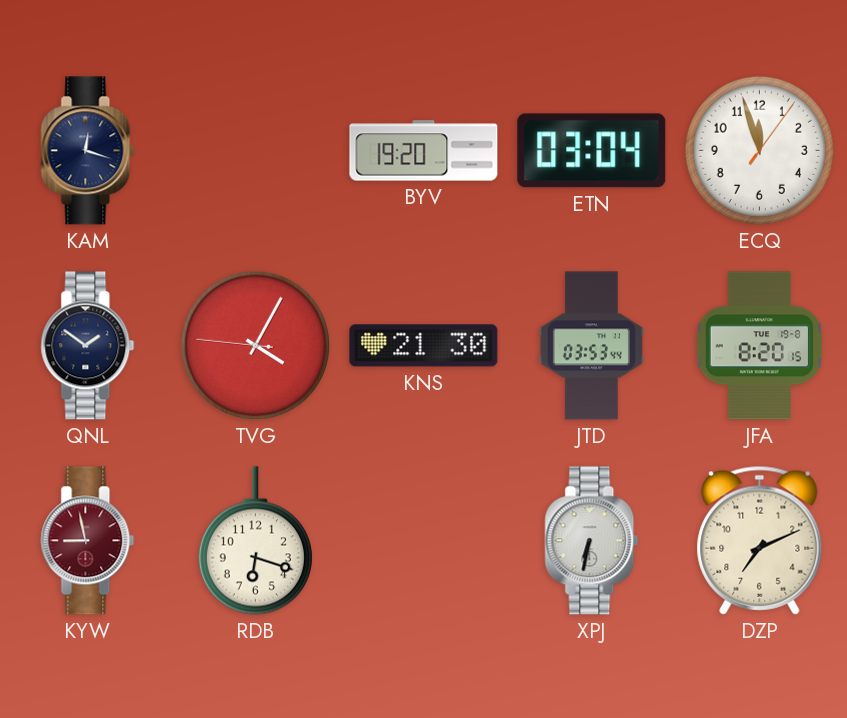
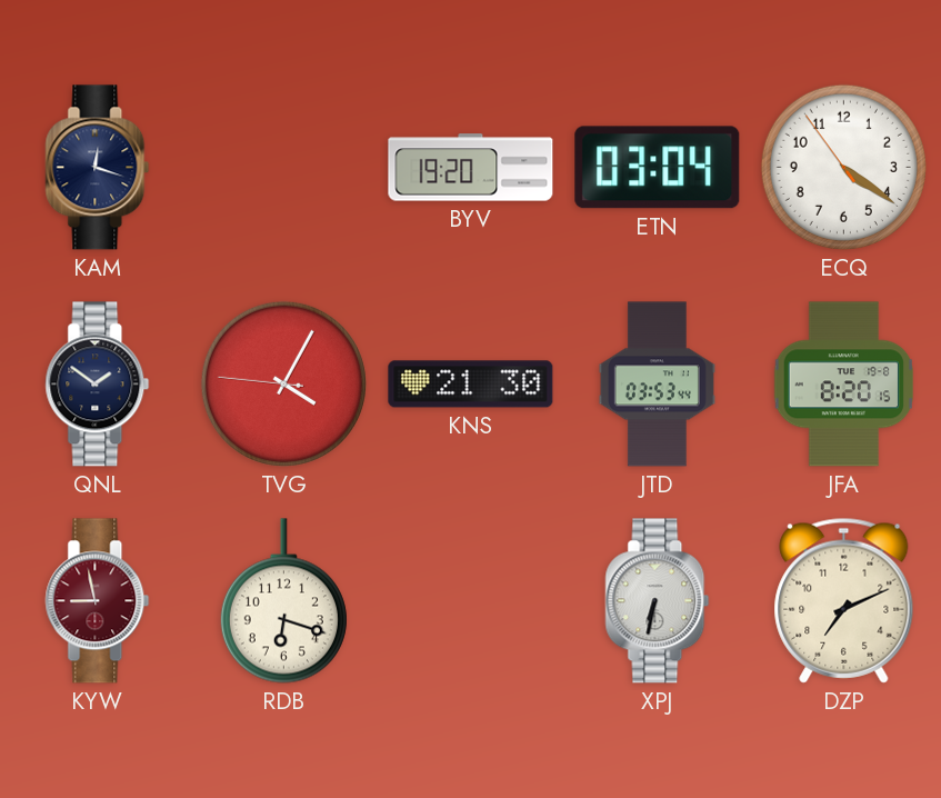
ECQ: 11:57 -> 4:20
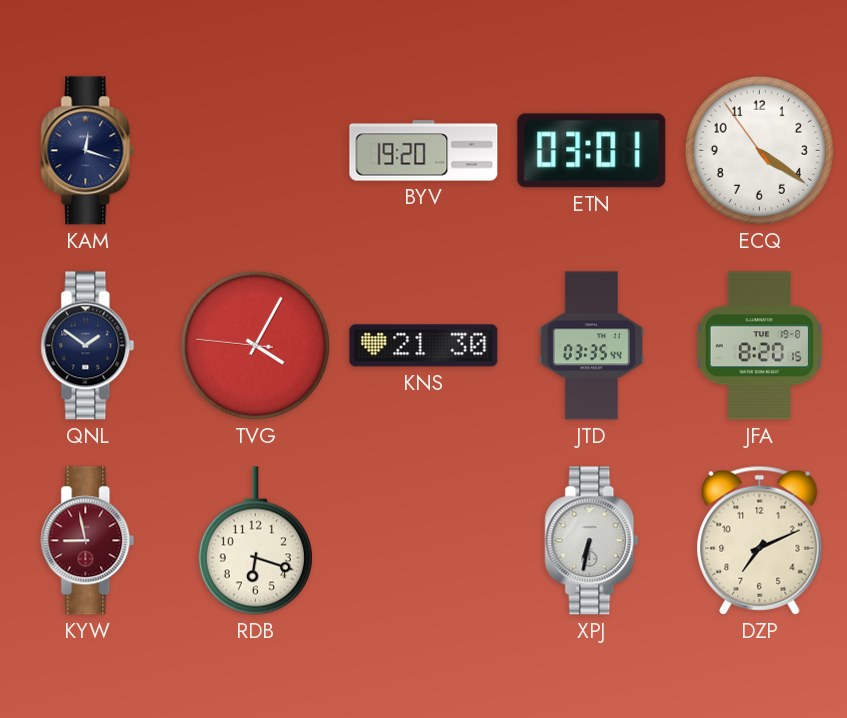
ETN: 03:04 -> 03:01
JTD: 03:53 -> 03:35
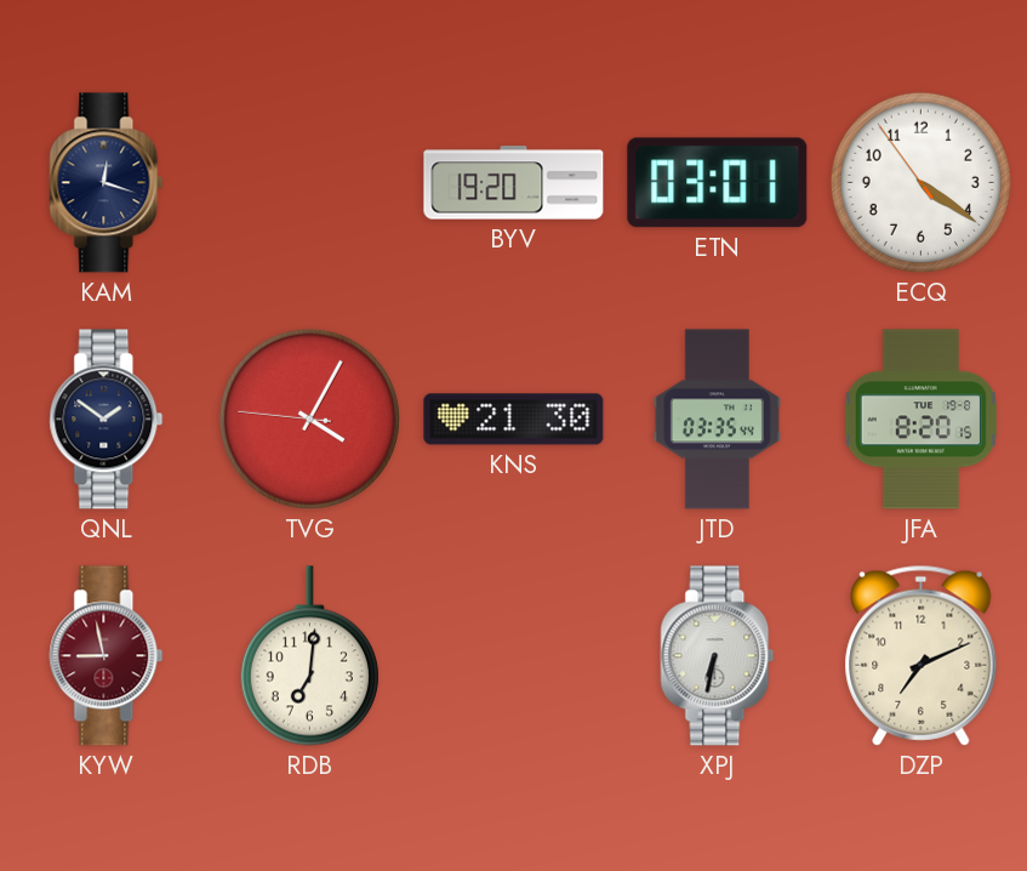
RDB: 6:18 -> 7:01
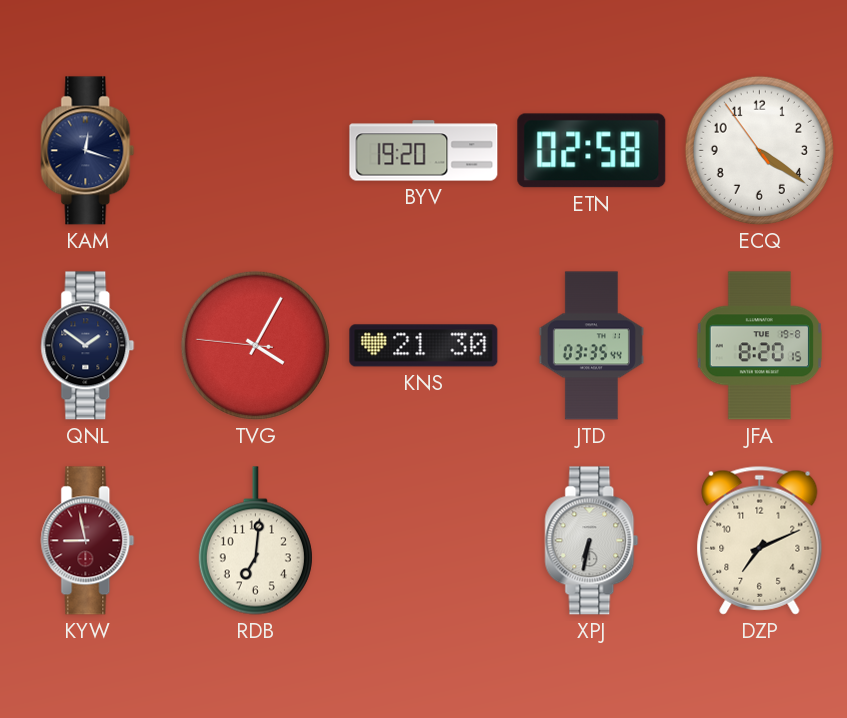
ETN: 03:01 -> 02:58
